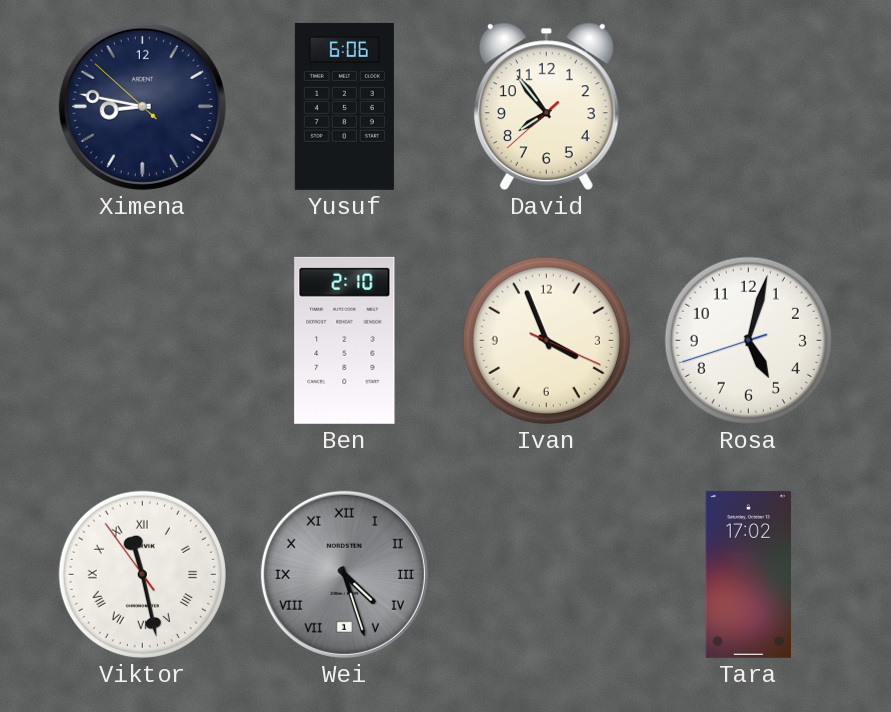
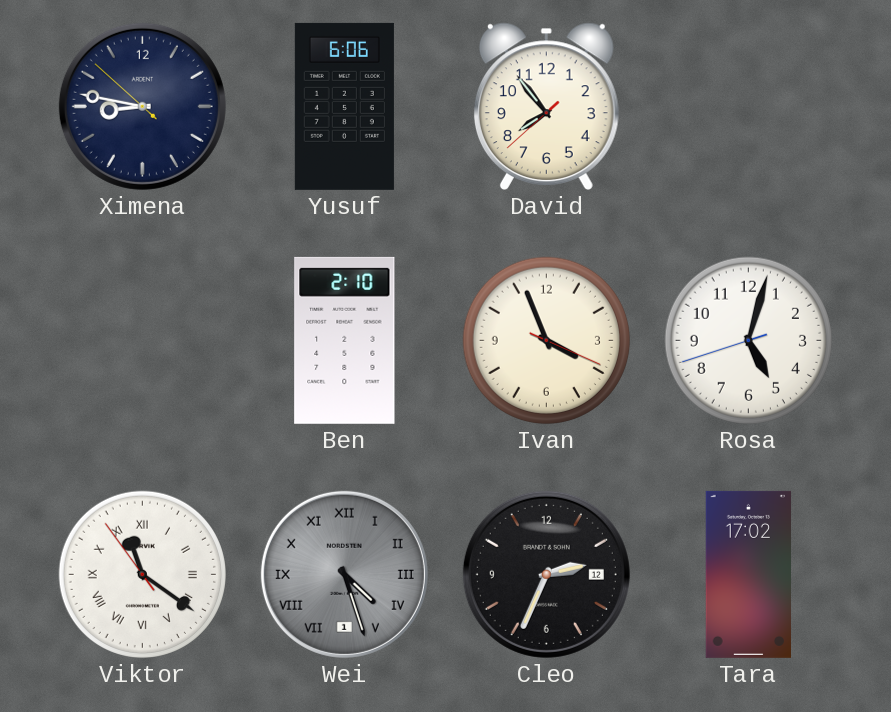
Viktor: 11:27 -> 11:20
Cleo: none -> 2:34
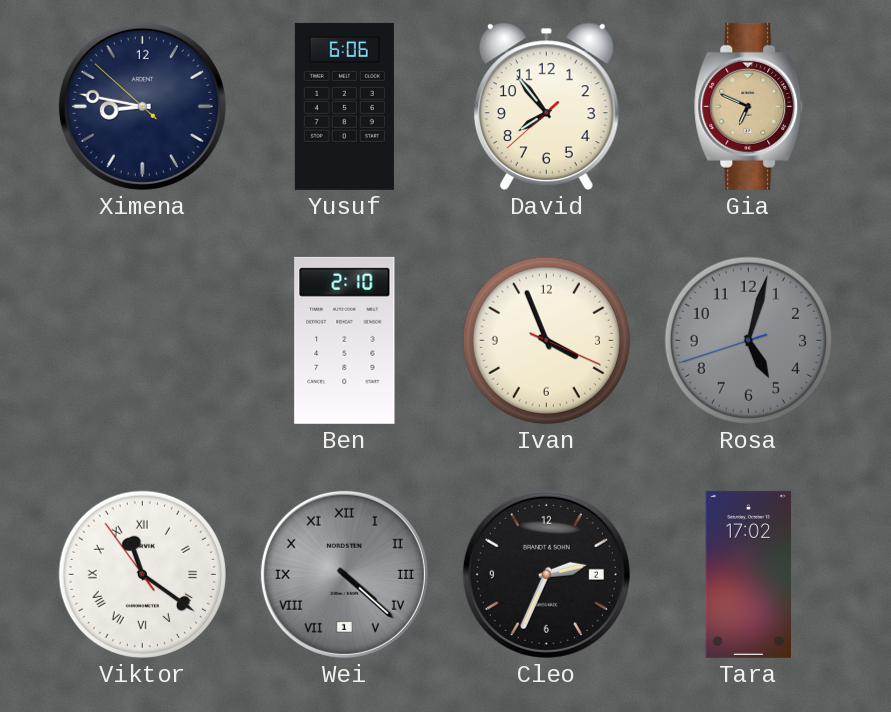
Gia: none -> 6:49
Rosa dial: white -> grey
Wei: 4:27 -> 4:22
Cleo date: 12 -> 2
